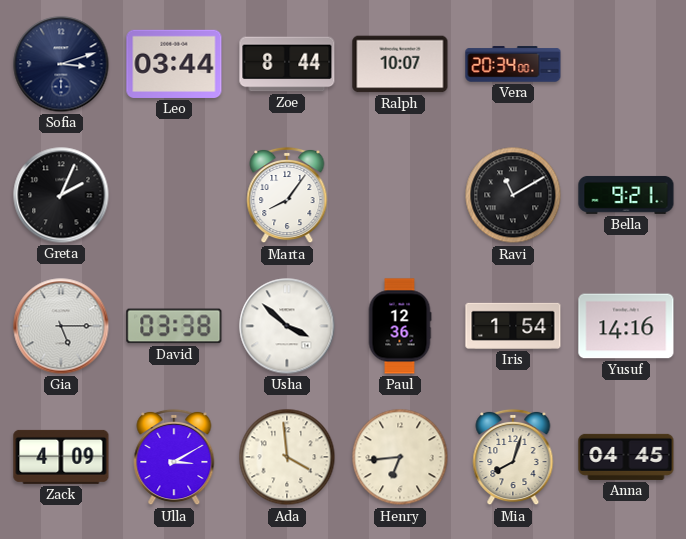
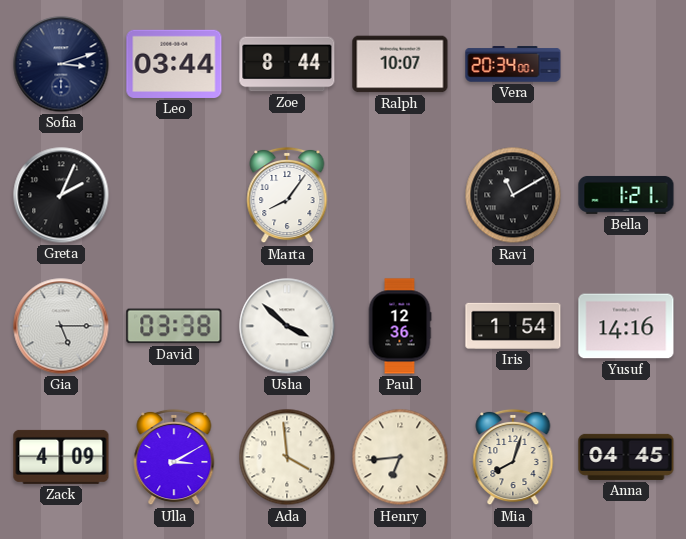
Bella: 9:21 -> 1:21
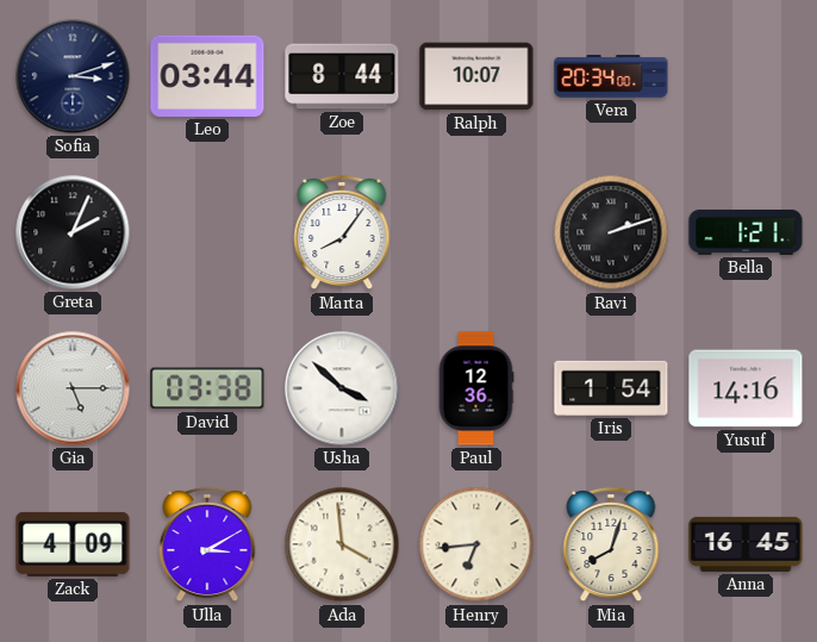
Ravi: 11:10 -> 2:12
Anna: 04:45 -> 16:45
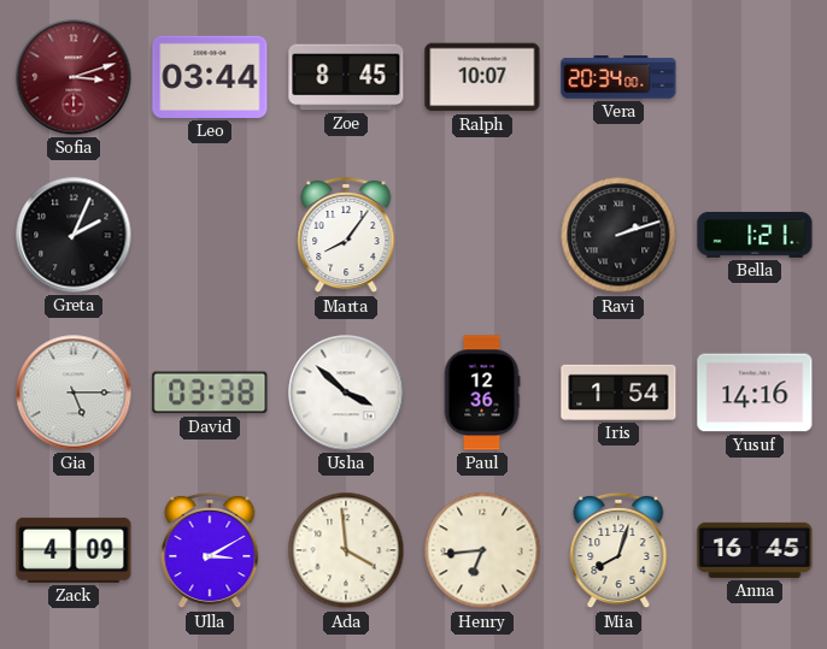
Sofia dial: navy -> burgundy
Zoe: 8:44 -> 8:45
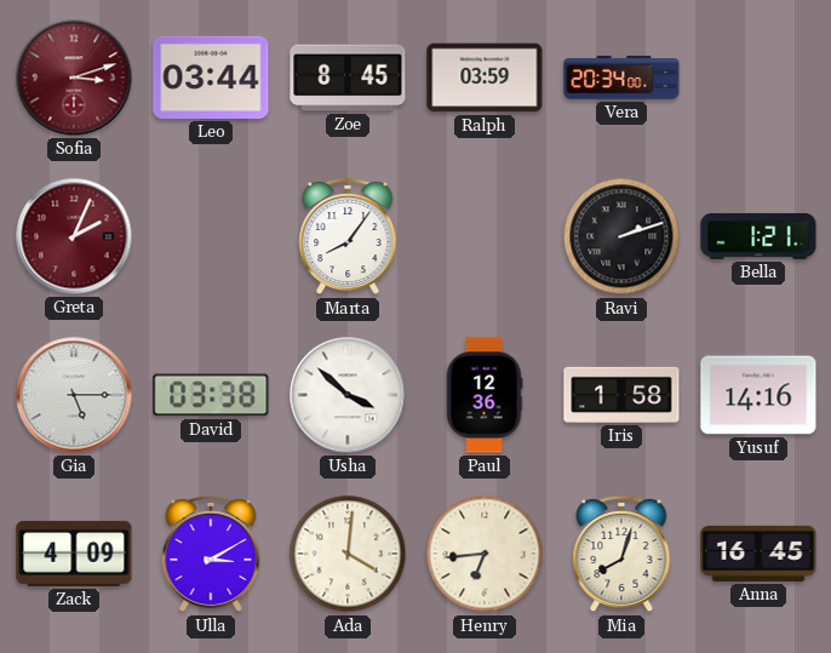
Ralph: 10:07 -> 03:59
Greta dial: black -> burgundy
Iris: 1:54 -> 1:58
Ada: 3:59 -> 4:01
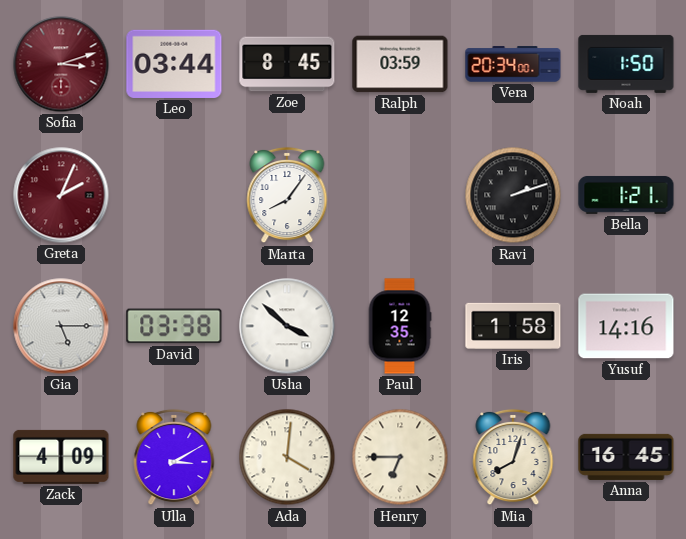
Noah: none -> 1:50
Paul: 12:36 -> 12:35
Henry: 6:44 -> 6:45
